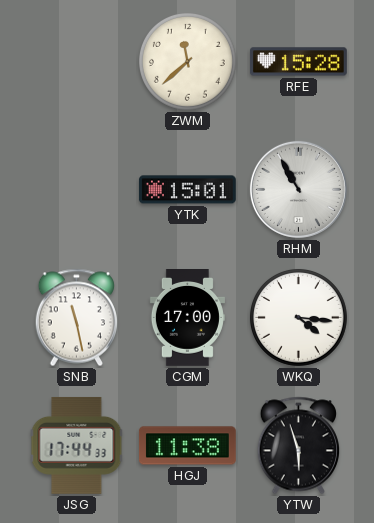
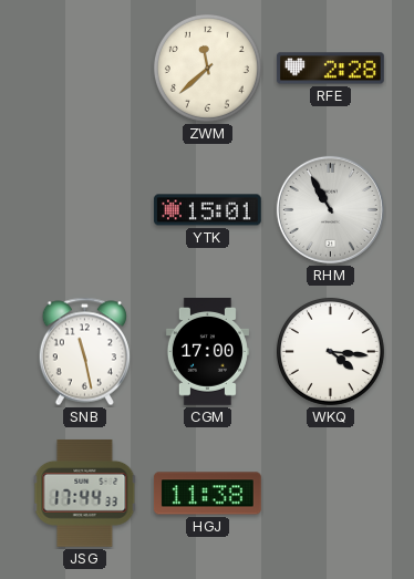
RFE: 15:28 -> 2:28
YTW: 5:57 -> none
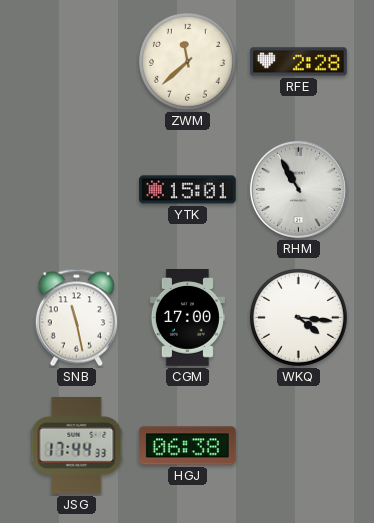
HGJ: 11:38 -> 06:38
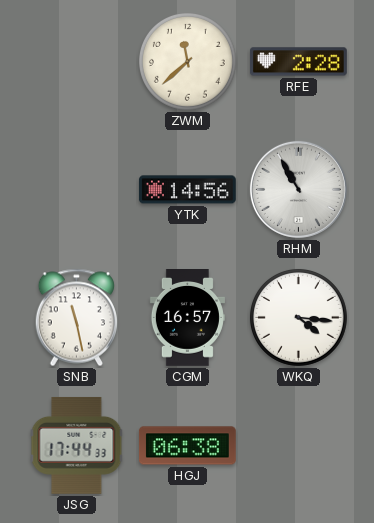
YTK: 15:01 -> 14:56
CGM: 17:00 -> 16:57
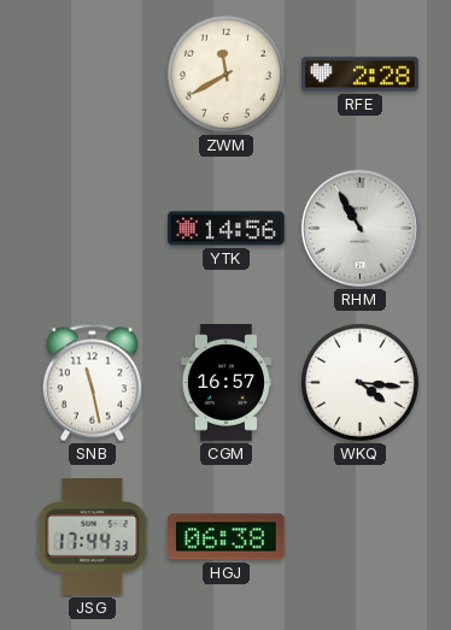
ZWM: 11:38 -> 11:40
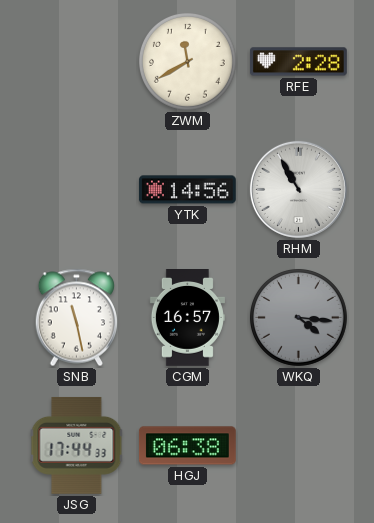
WKQ dial: white -> grey
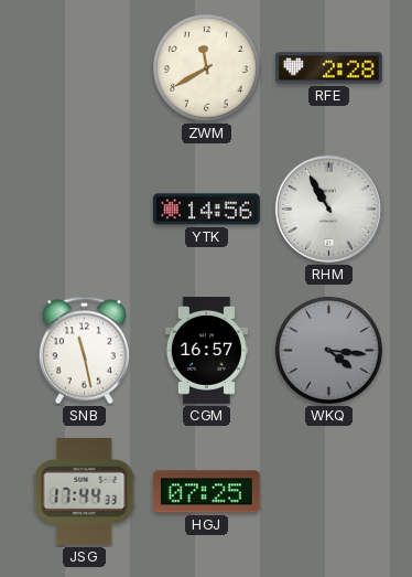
HGJ: 06:38 -> 07:25
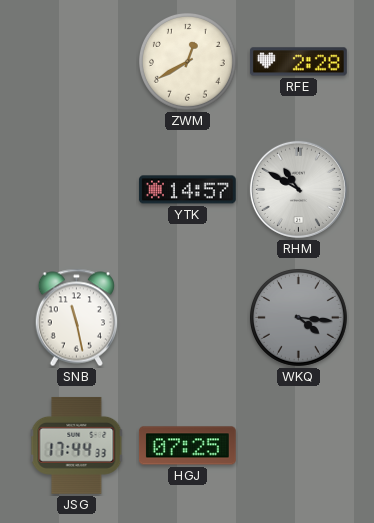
ZWM: 11:40 -> 12:40
YTK: 14:56 -> 14:57
RHM: 10:55 -> 10:50
CGM: 16:57 -> none
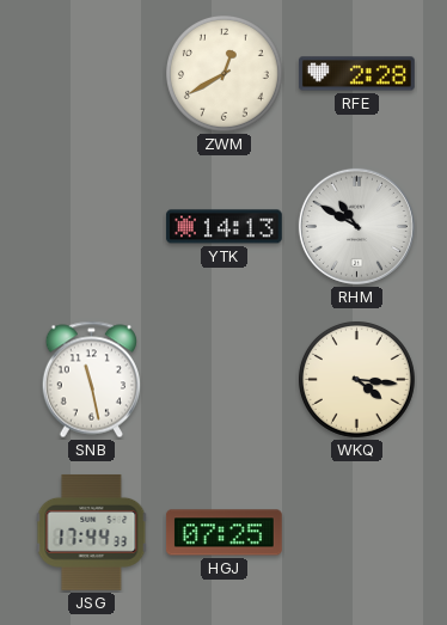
YTK: 14:57 -> 14:13
WKQ dial: grey -> cream
